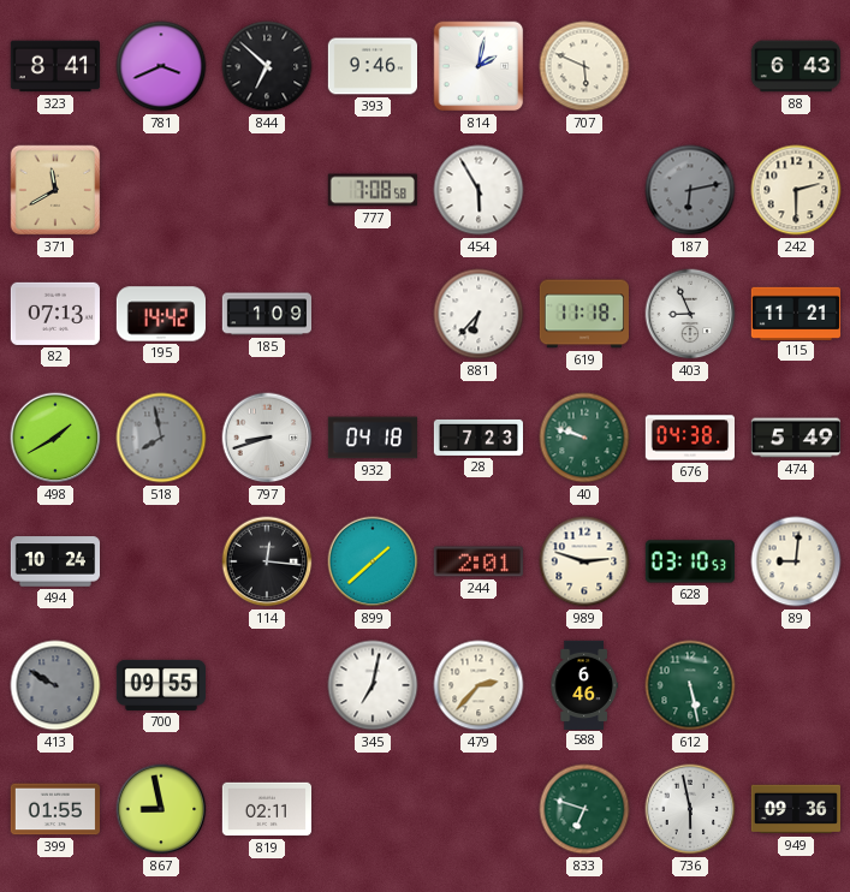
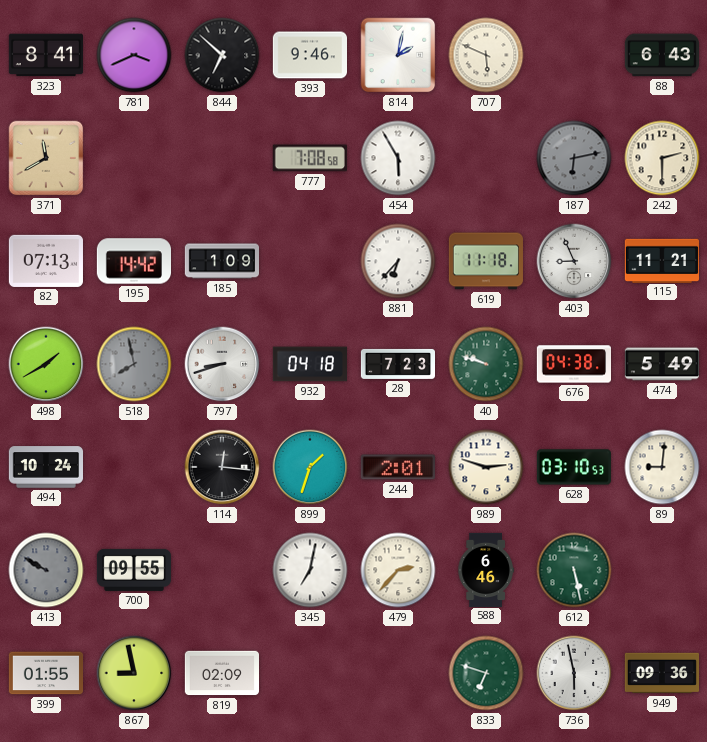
899: 1:38 -> 1:33
819: 02:11 -> 02:09
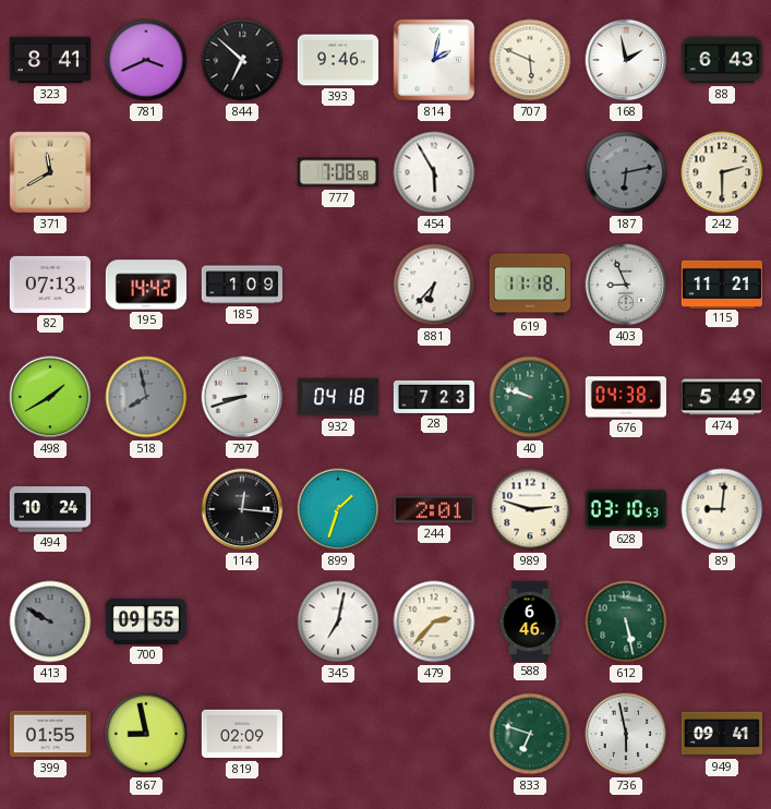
168: none -> 1:58
949: 09:36 -> 09:41
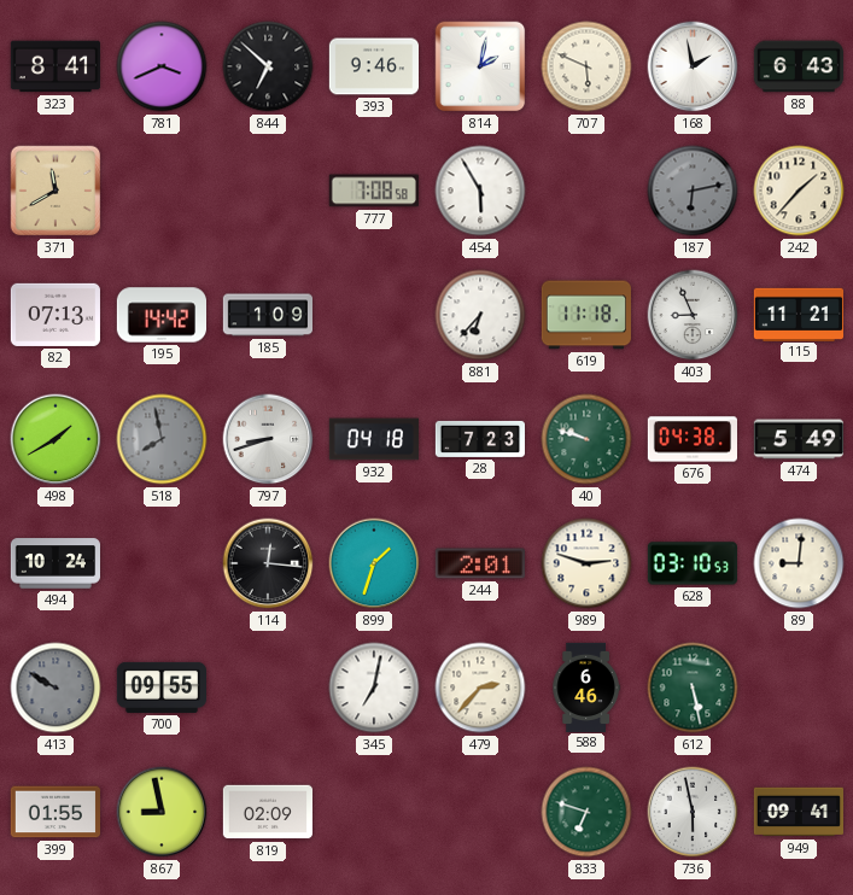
242: 2:30 -> 1:37
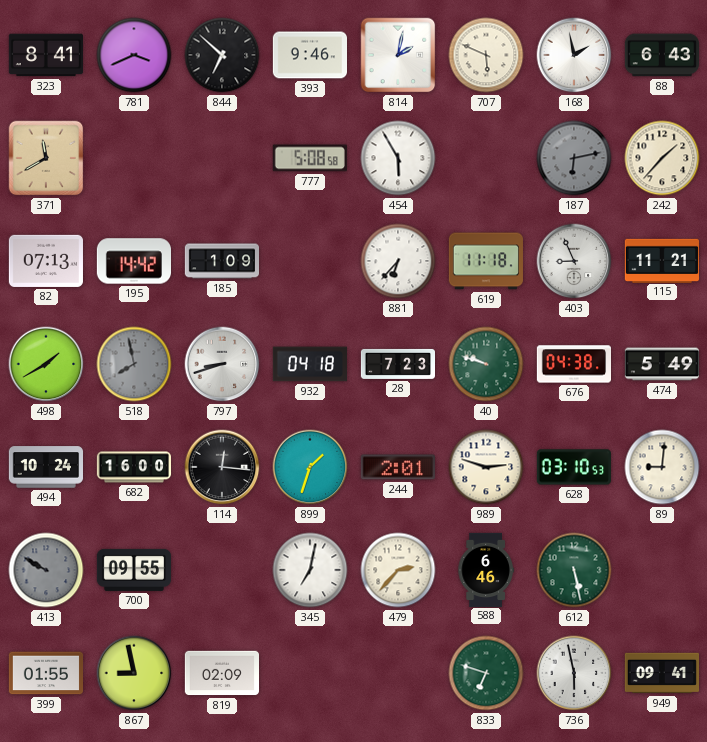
777: 7:08 -> 5:08
682: none -> 16:00
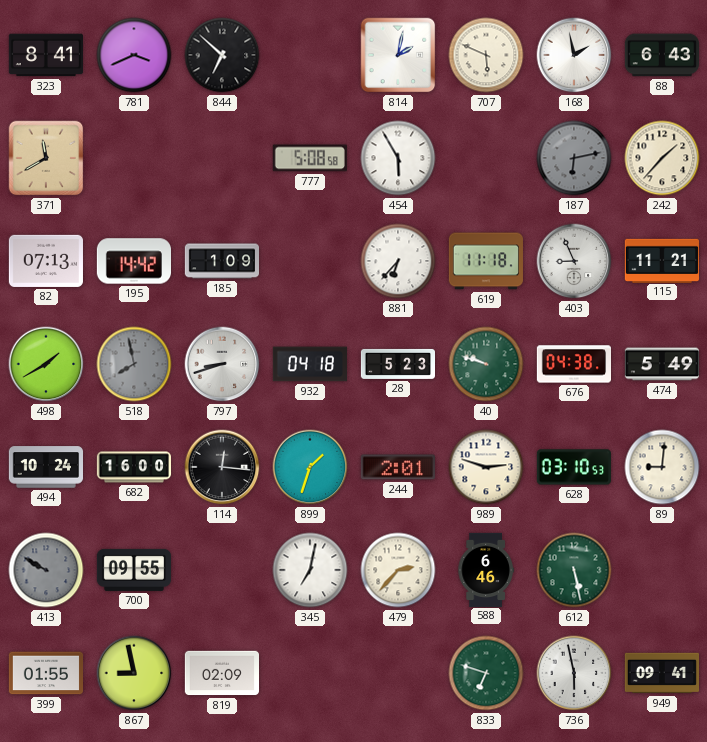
393: 9:46 -> none
28: 7:23 -> 5:23
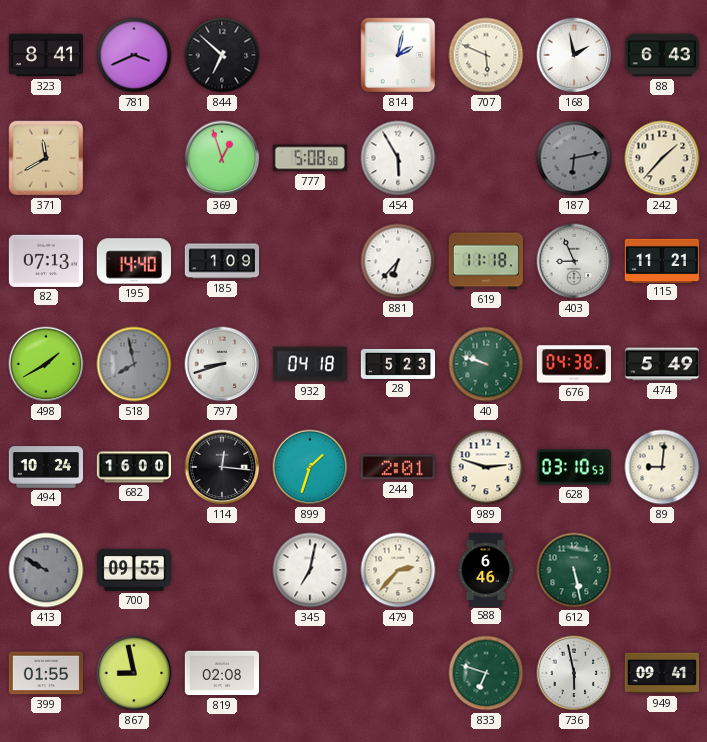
369: none -> 12:57
195: 14:42 -> 14:40
819: 02:09 -> 02:08
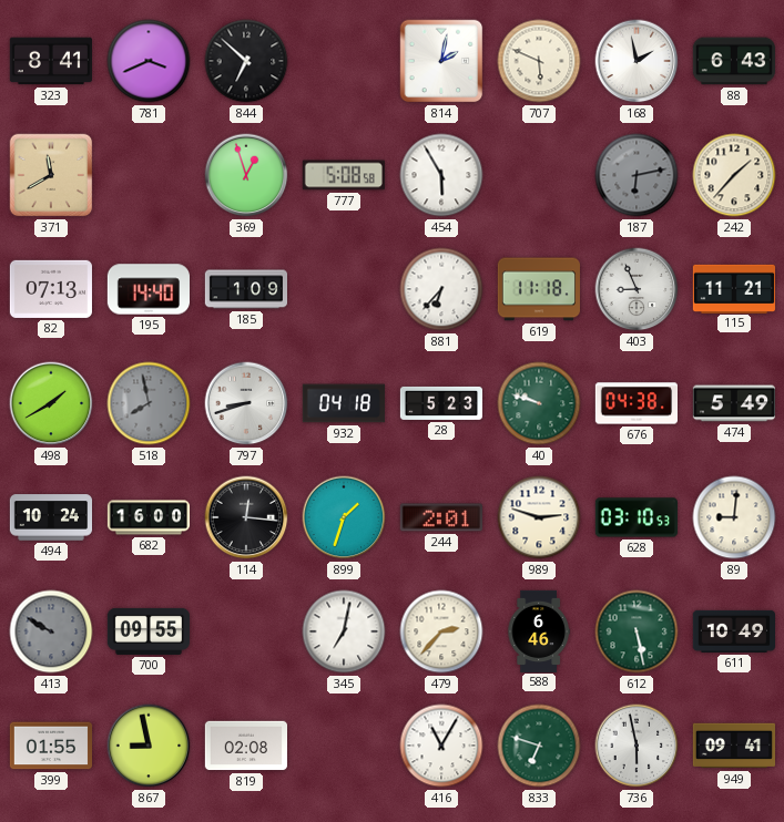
611: none -> 10:49
416: none -> 11:05
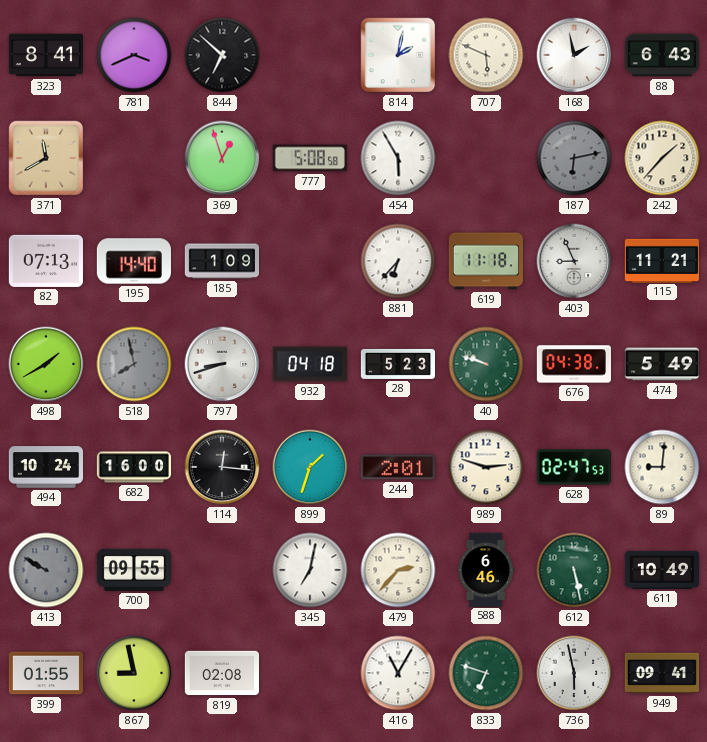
628: 03:10 -> 02:47
